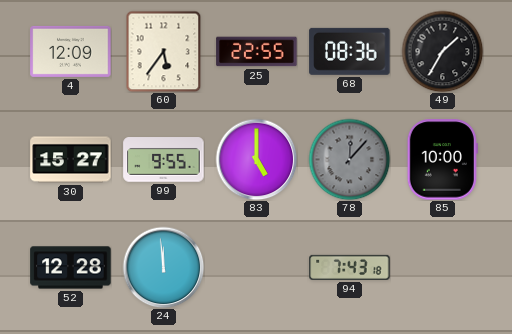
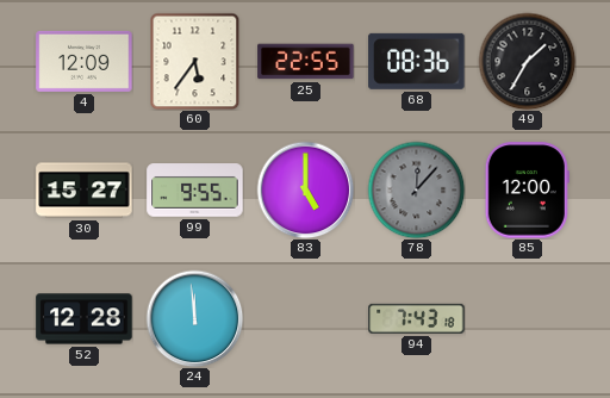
85: 10:00 -> 12:00
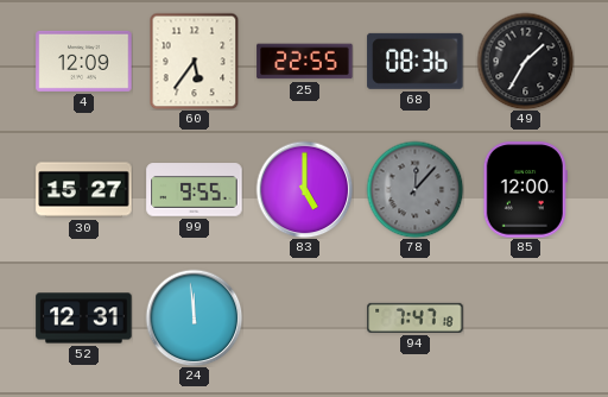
52: 12:28 -> 12:31
94: 7:43 -> 7:47
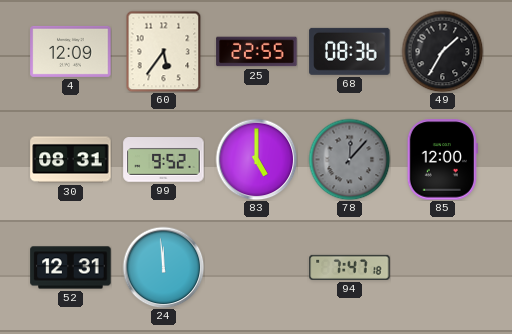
30: 15:27 -> 08:31
99: 9:55 -> 9:52
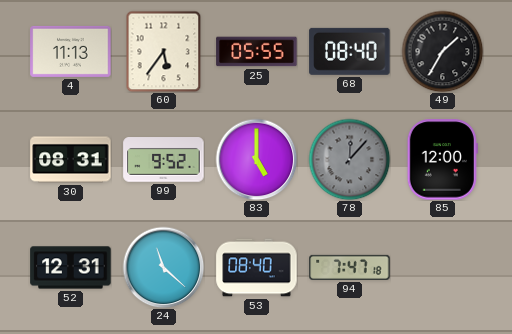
4: 12:09 -> 11:13
25: 22:55 -> 05:55
68: 08:36 -> 08:40
24: 11:59 -> 11:22
53: none -> 08:40
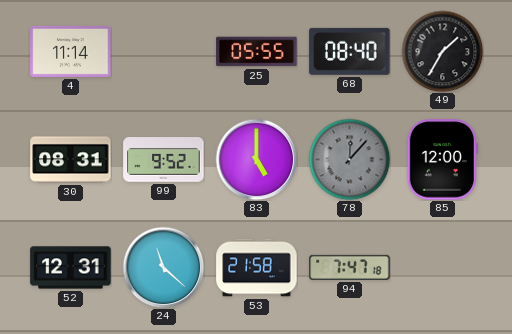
4: 11:13 -> 11:14
60: 5:36 -> none
53: 08:40 -> 21:58
